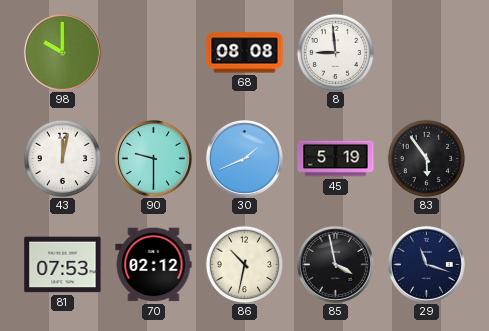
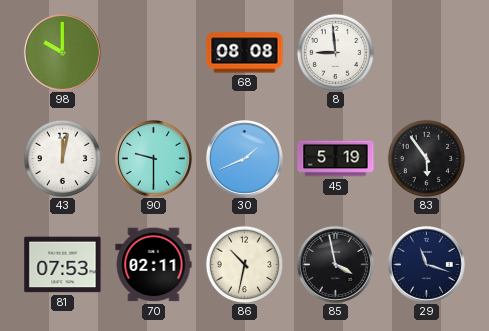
70: 02:12 -> 02:11
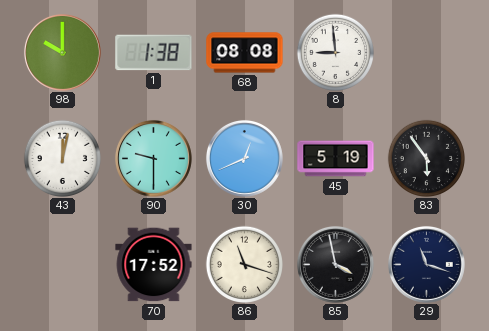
1: none -> 1:38
30: 1:41 -> 12:41
81: 07:53 -> none
70: 02:11 -> 17:52
86: 10:32 -> 11:18
